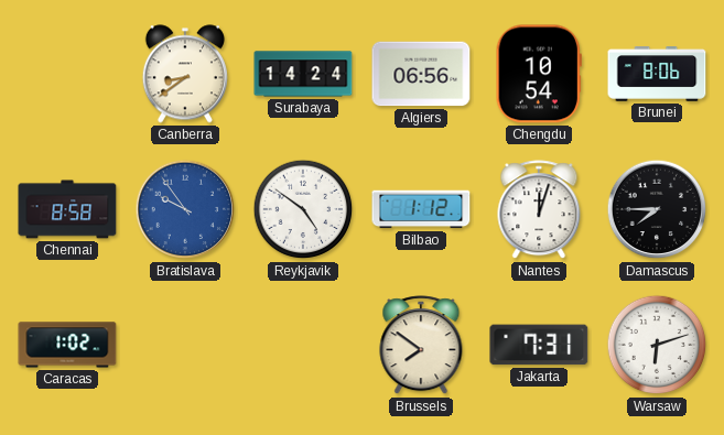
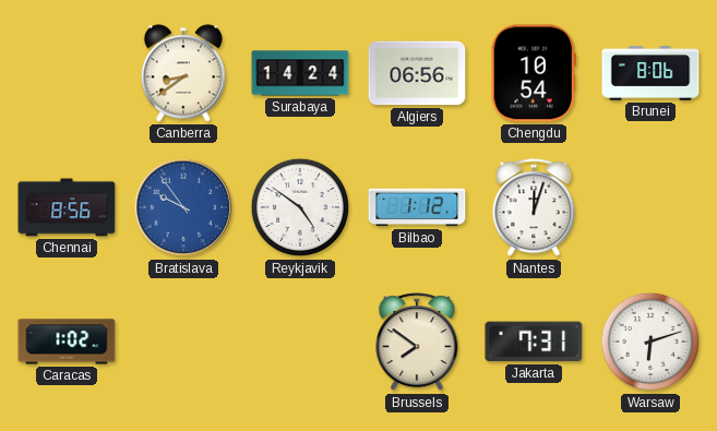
Chennai: 8:58 -> 8:56
Damascus: 7:45 -> none
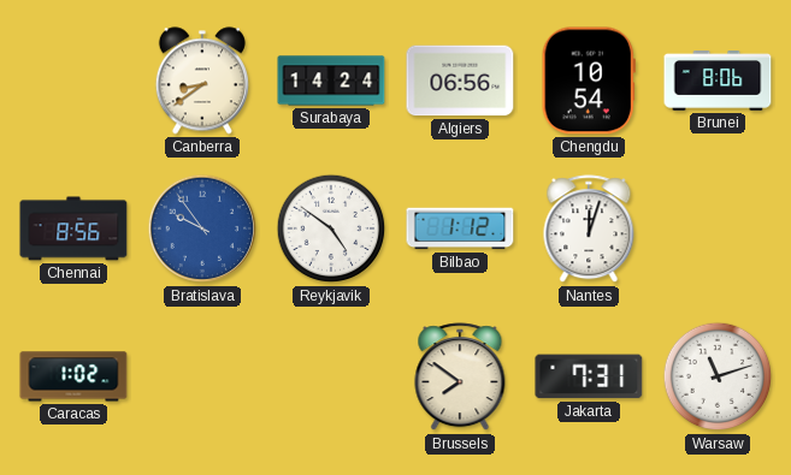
Warsaw: 6:12 -> 11:12
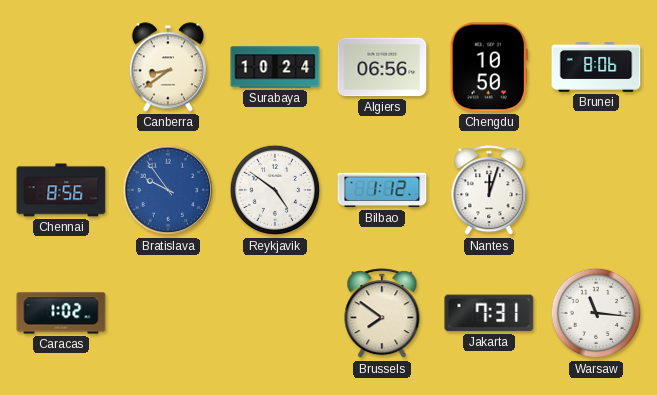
Surabaya: 14:24 -> 10:24
Chengdu: 10:54 -> 10:50
Warsaw: 11:12 -> 11:16
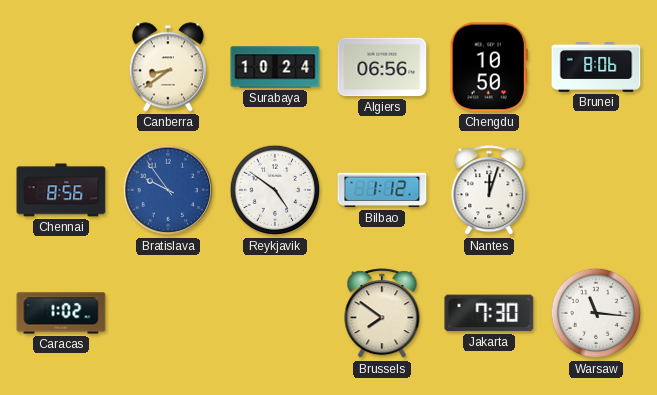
Jakarta: 7:31 -> 7:30
